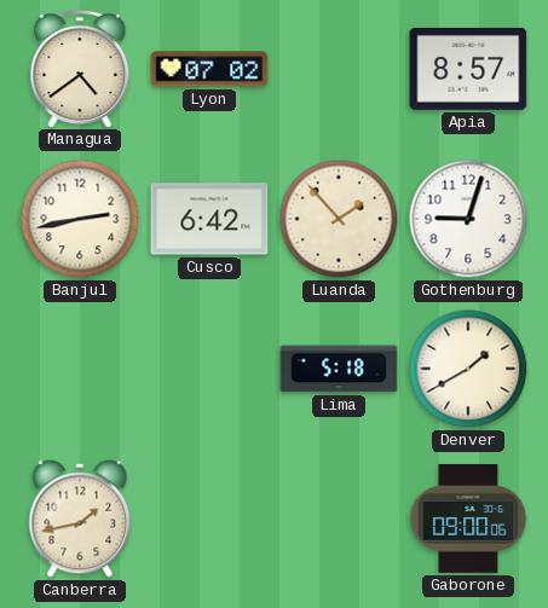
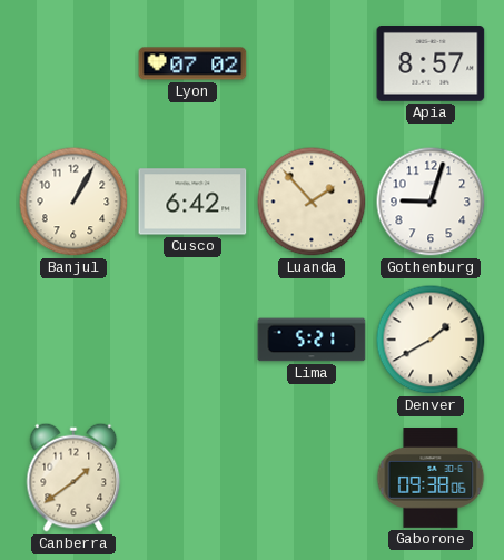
Managua: 4:39 -> none
Banjul: 2:43 -> 1:05
Lima: 5:18 -> 5:21
Canberra: 1:43 -> 1:39
Gaborone: 09:00 -> 09:38
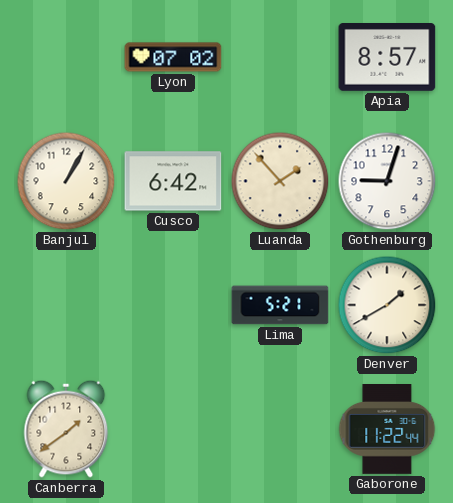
Gaborone: 09:38 -> 11:22
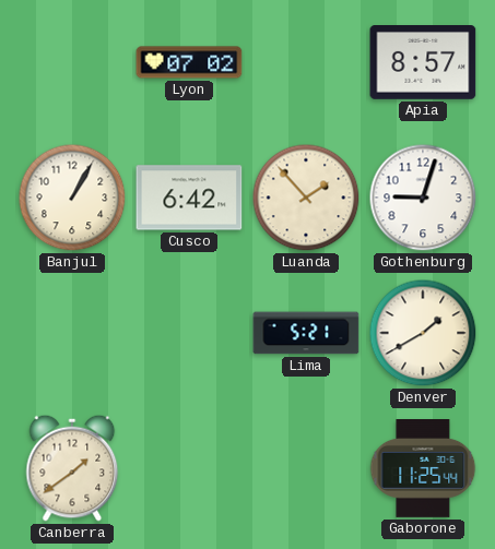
Gaborone: 11:22 -> 11:25
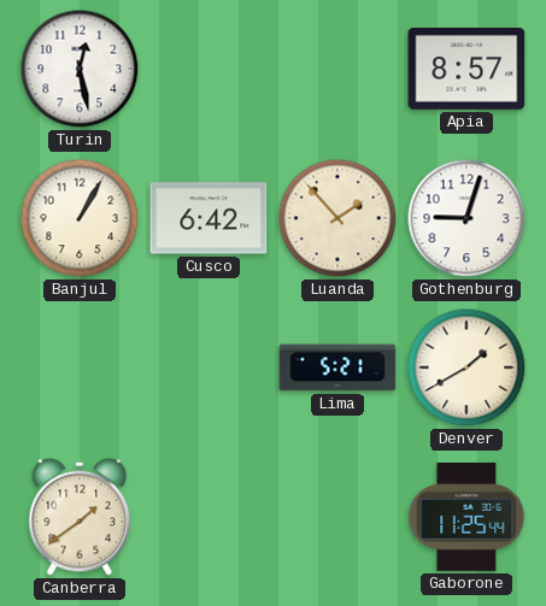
Turin: none -> 12:28
Lyon: 07:02 -> none
